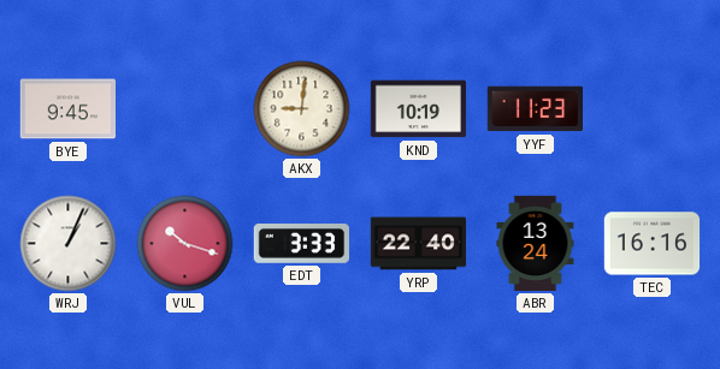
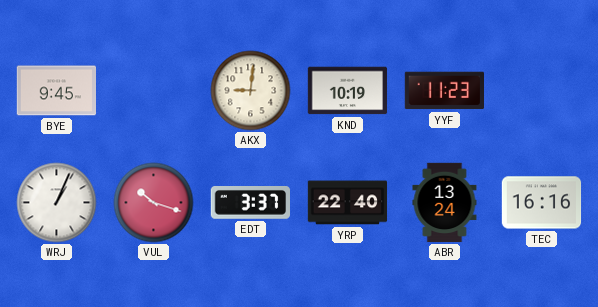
EDT: 3:33 -> 3:37
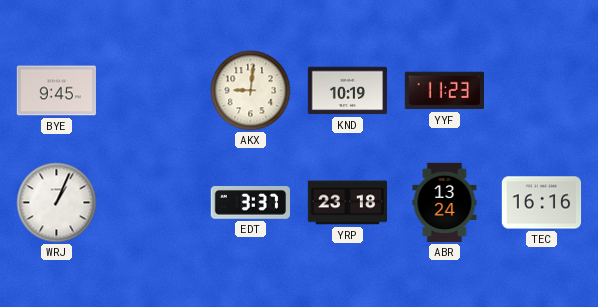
VUL: 10:18 -> none
YRP: 22:40 -> 23:18
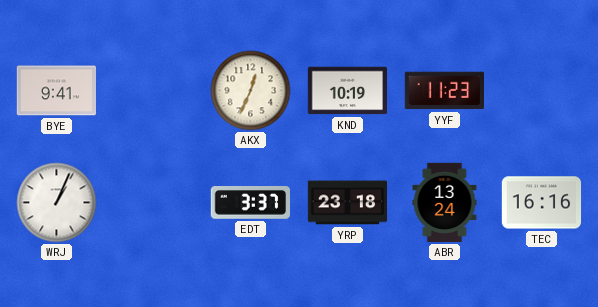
BYE: 9:45 -> 9:41
AKX: 9:01 -> 12:34
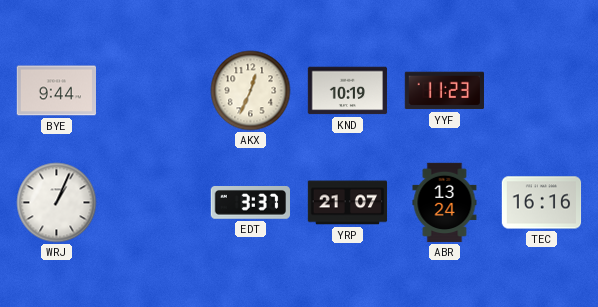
BYE: 9:41 -> 9:44
YRP: 23:18 -> 21:07
